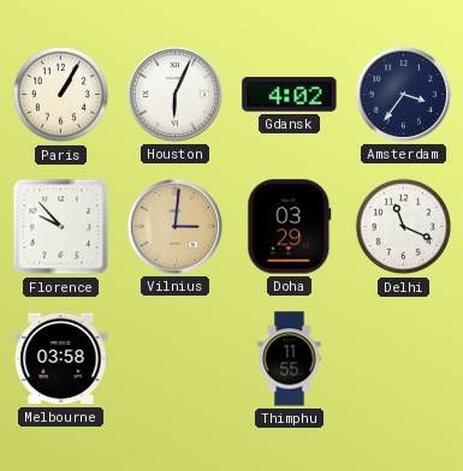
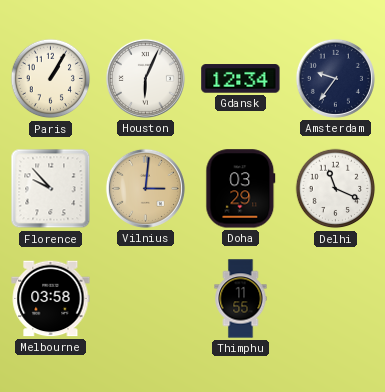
Gdansk: 4:02 -> 12:34
Amsterdam: 3:36 -> 9:36
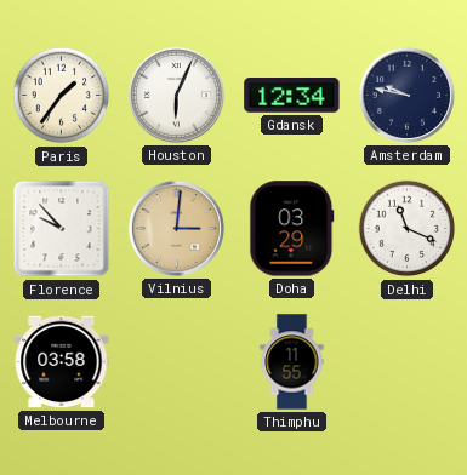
Paris: 1:05 -> 1:36
Amsterdam: 9:36 -> 9:47
